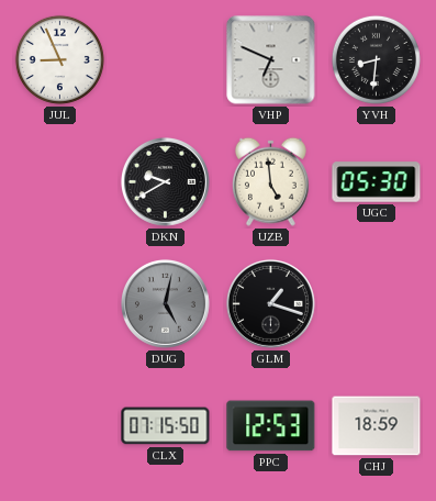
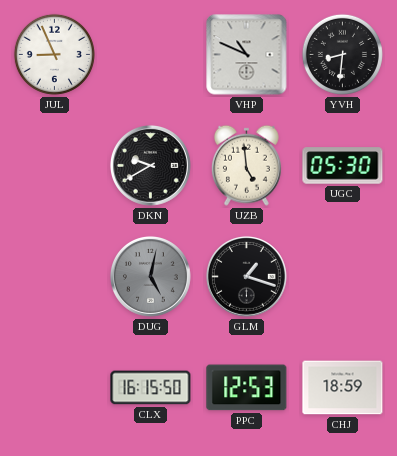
VHP: 6:49 -> 10:49
CLX: 07:15 -> 16:15
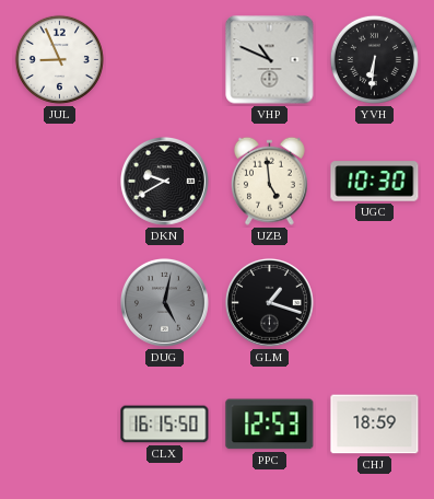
YVH: 8:31 -> 6:31
UGC: 05:30 -> 10:30
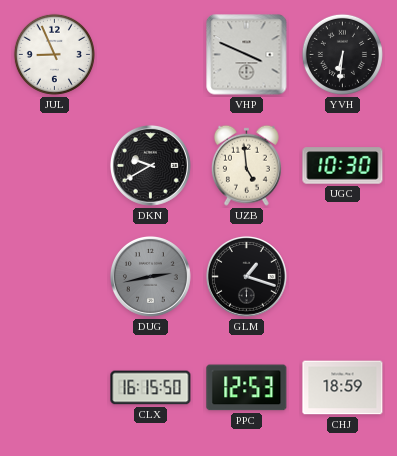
VHP: 10:49 -> 3:49
DUG: 5:02 -> 2:43
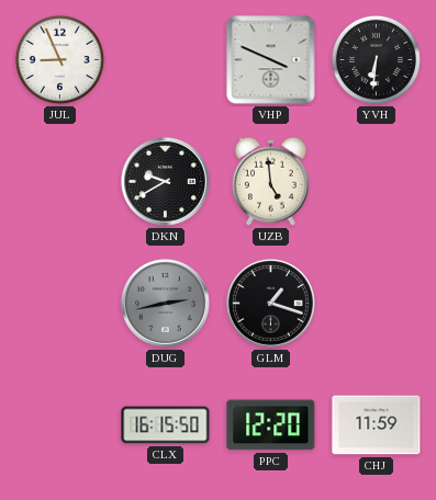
UGC: 10:30 -> none
PPC: 12:53 -> 12:20
CHJ: 18:59 -> 11:59
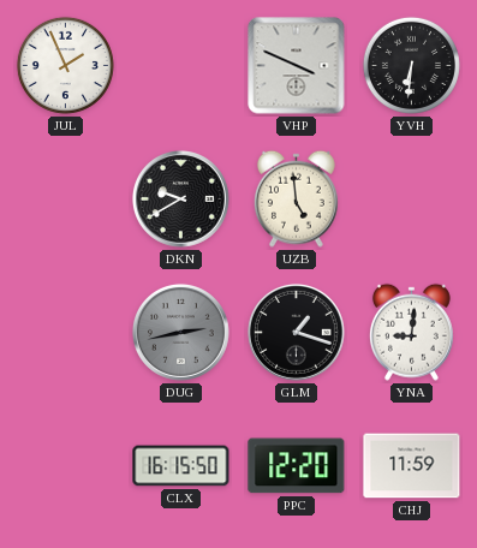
JUL: 8:56 -> 1:56
YNA: none -> 9:01
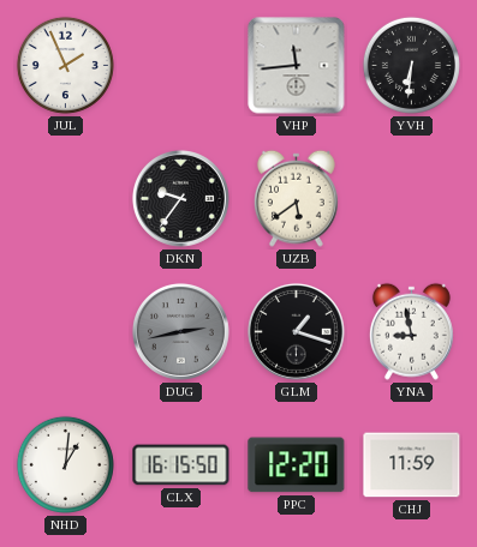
VHP: 3:49 -> 11:44
DKN: 9:40 -> 9:36
UZB: 4:59 -> 5:39
YNA: 9:01 -> 8:58
NHD: none -> 1:01
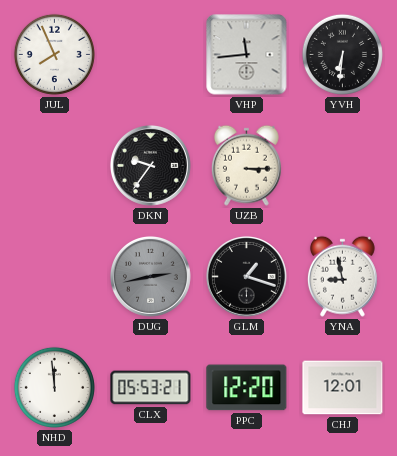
JUL: 1:56 -> 7:56
UZB: 5:39 -> 3:15
NHD: 1:01 -> 11:59
CLX: 16:15 -> 05:53
CHJ: 11:59 -> 12:01
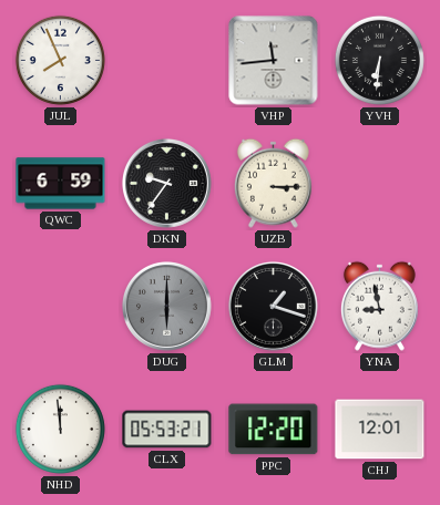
QWC: none -> 6:59
DUG: 2:43 -> 6:00
